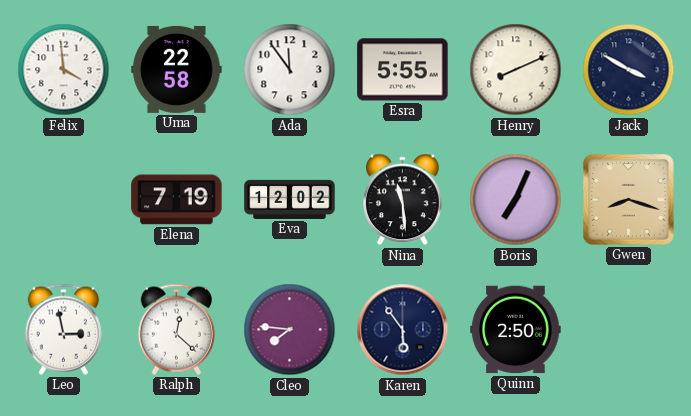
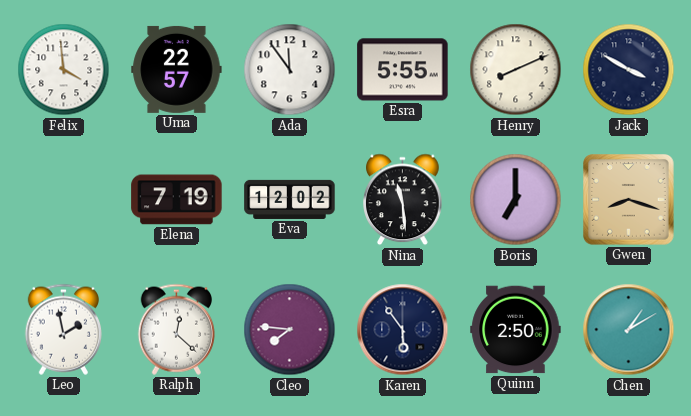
Uma: 22:58 -> 22:57
Boris: 7:04 -> 7:00
Leo: 2:58 -> 1:58
Chen: none -> 1:10
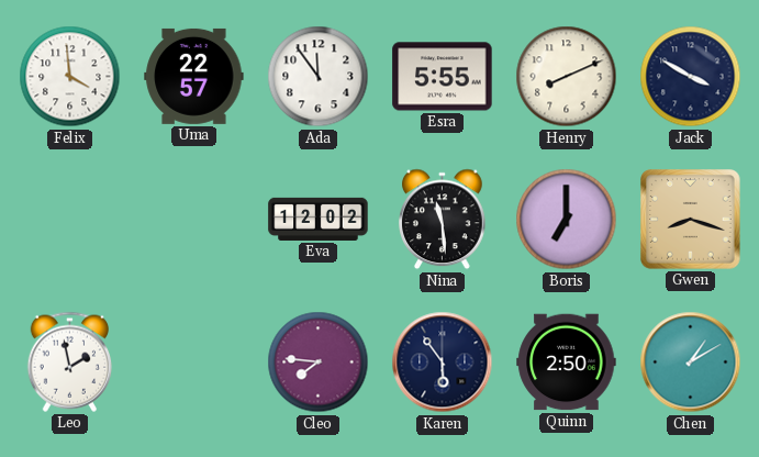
Elena: 7:19 -> none
Ralph: 12:22 -> none
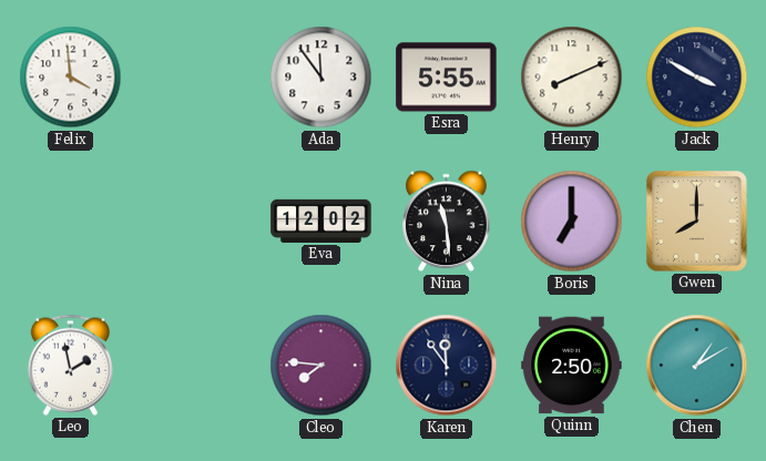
Uma: 22:57 -> none
Gwen: 8:18 -> 8:00
Karen: 5:54 -> 11:54
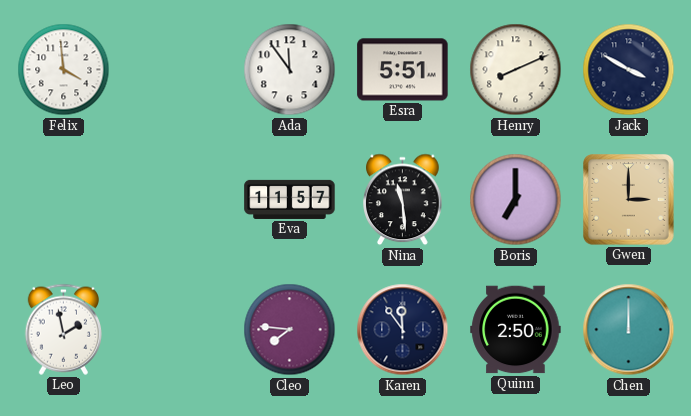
Esra: 5:55 -> 5:51
Eva: 12:02 -> 11:57
Gwen: 8:00 -> 3:00
Chen: 1:10 -> 12:00
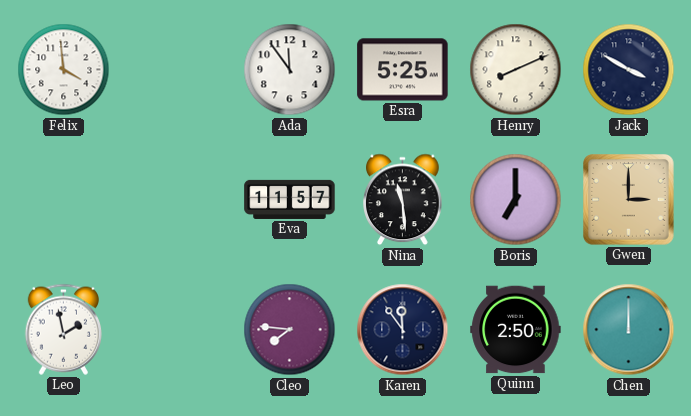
Esra: 5:51 -> 5:25
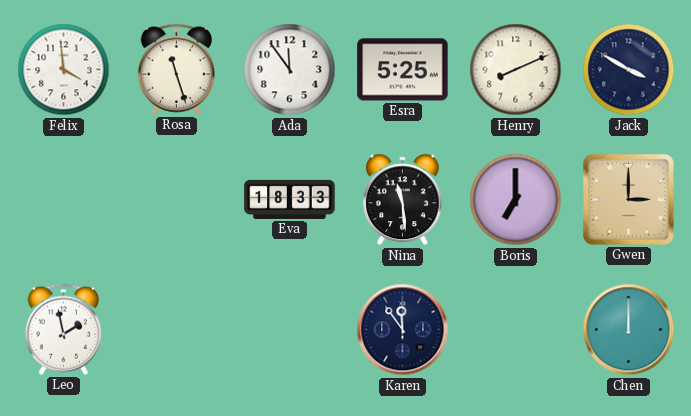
Rosa: none -> 11:27
Eva: 11:57 -> 18:33
Cleo: 7:46 -> none
Quinn: 2:50 -> none
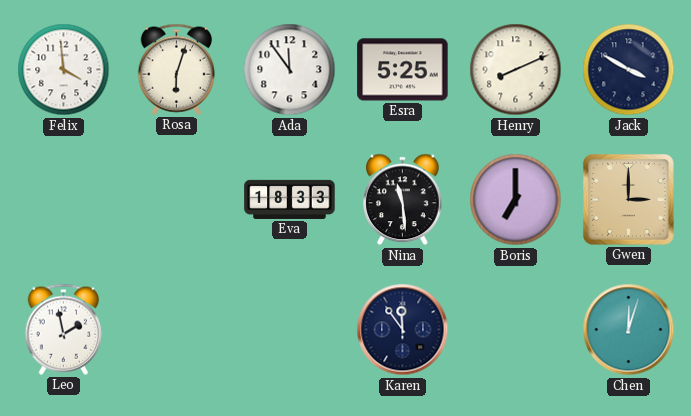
Rosa: 11:27 -> 6:03
Chen: 12:00 -> 12:03
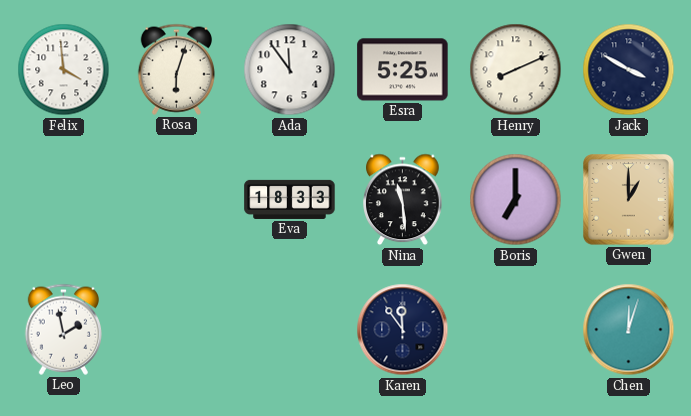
Gwen: 3:00 -> 1:00
